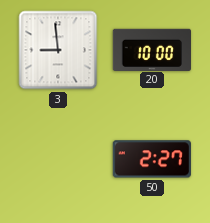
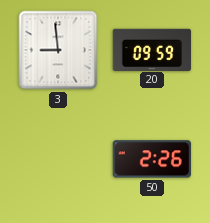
20: 10:00 -> 09:59
50: 2:27 -> 2:26
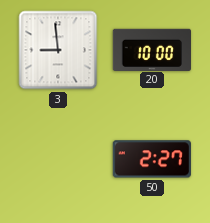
20: 09:59 -> 10:00
50: 2:26 -> 2:27
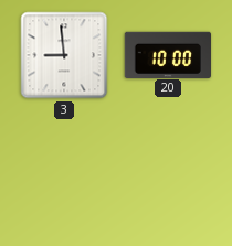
50: 2:27 -> none
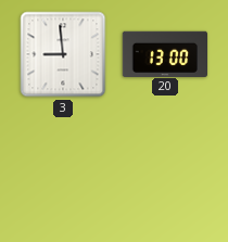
20: 10:00 -> 13:00
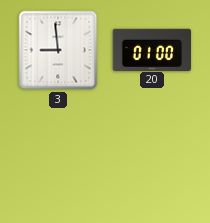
20: 13:00 -> 01:00
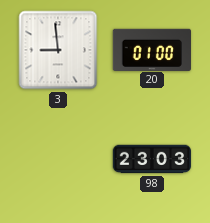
98: none -> 23:03
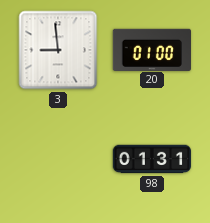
98: 23:03 -> 01:31
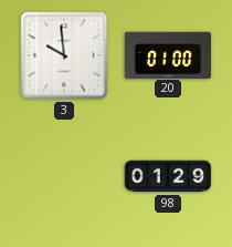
3: 8:59 -> 9:59
98: 01:31 -> 01:29
